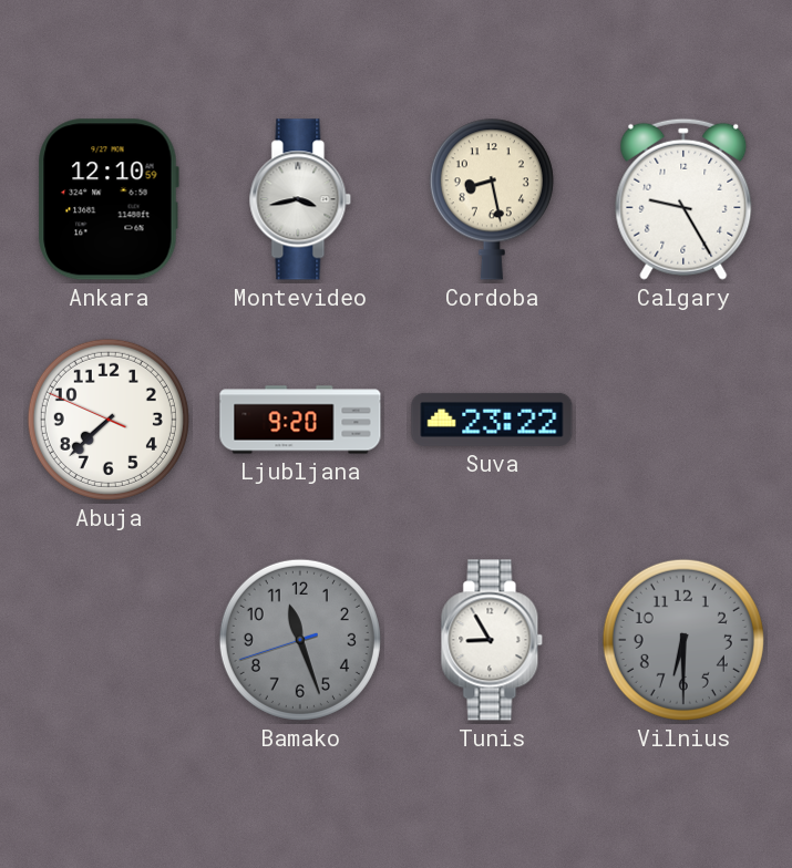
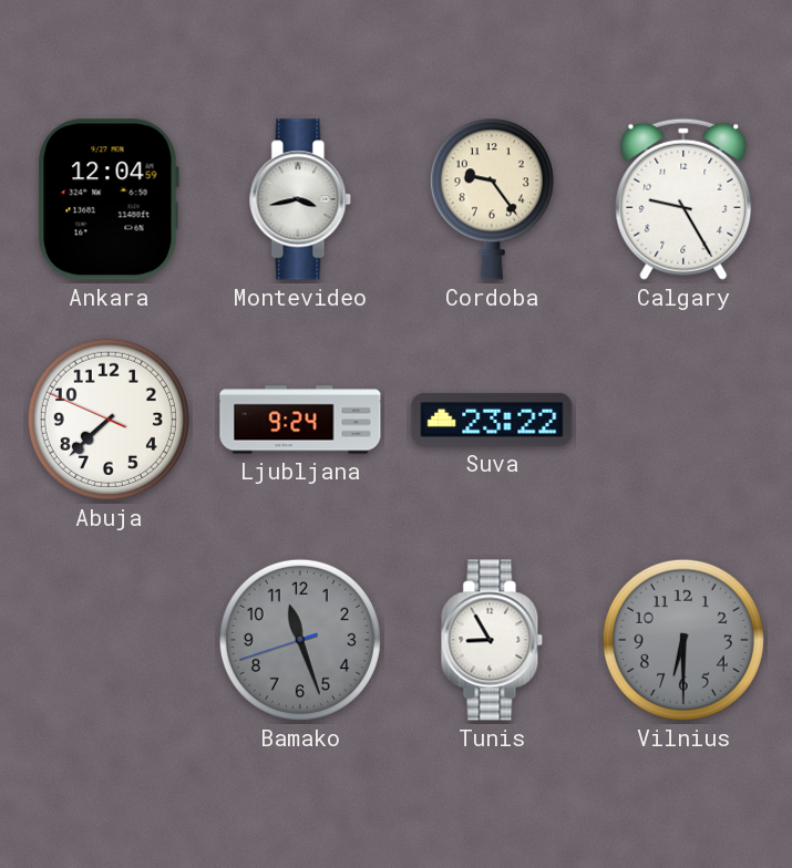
Ankara: 12:10 -> 12:04
Cordoba: 8:28 -> 9:24
Ljubljana: 9:20 -> 9:24
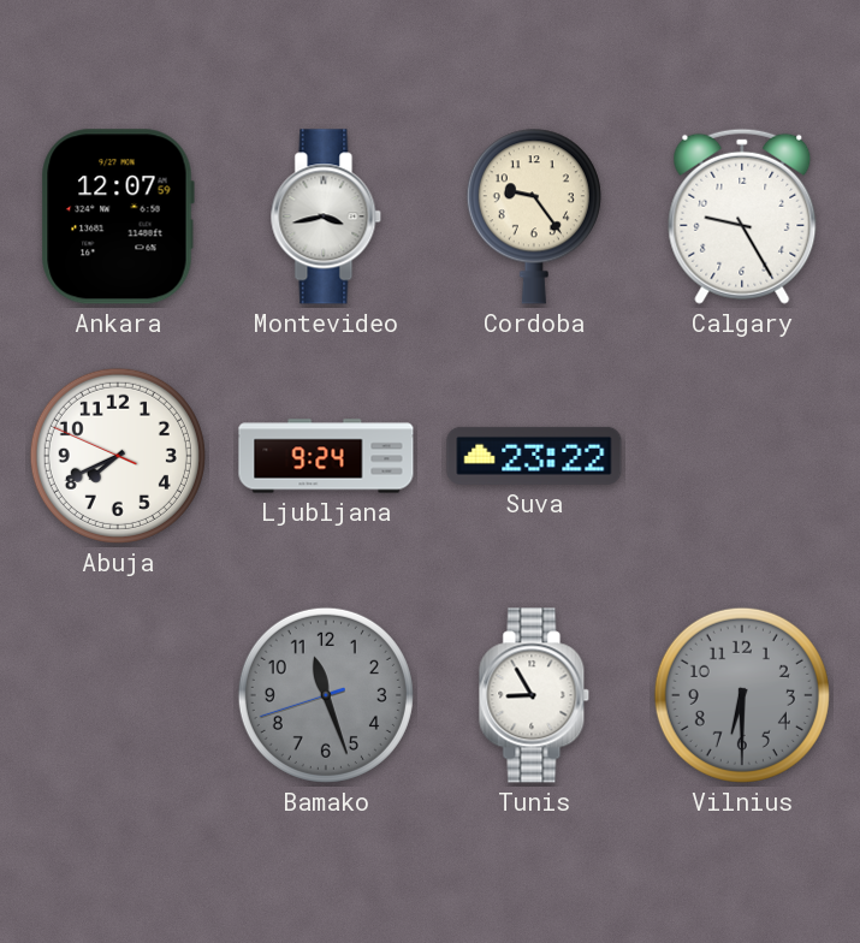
Ankara: 12:04 -> 12:07
Abuja: 7:37 -> 7:40
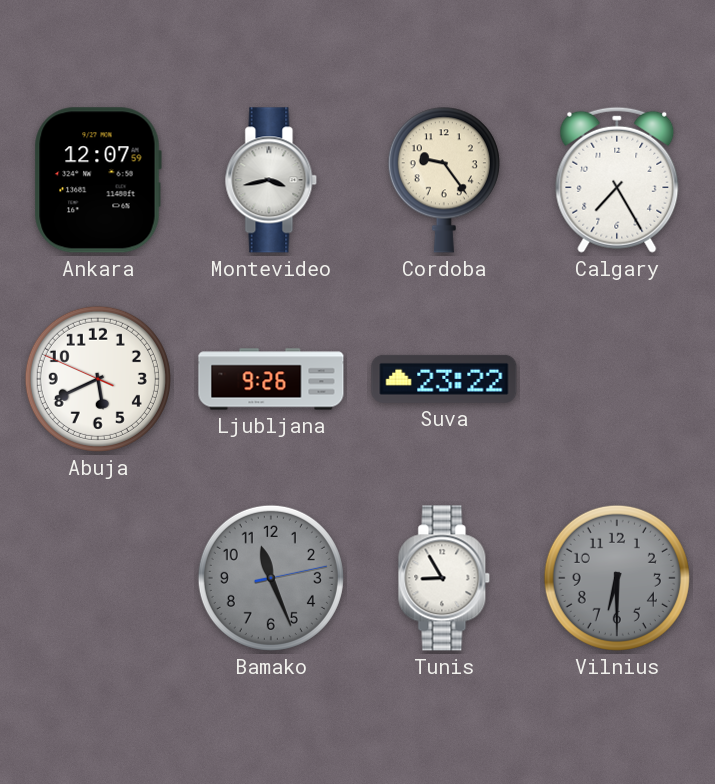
Calgary: 9:25 -> 7:25
Abuja: 7:40 -> 5:40
Ljubljana: 9:24 -> 9:26
Bamako: 11:26:42 -> 11:26:13
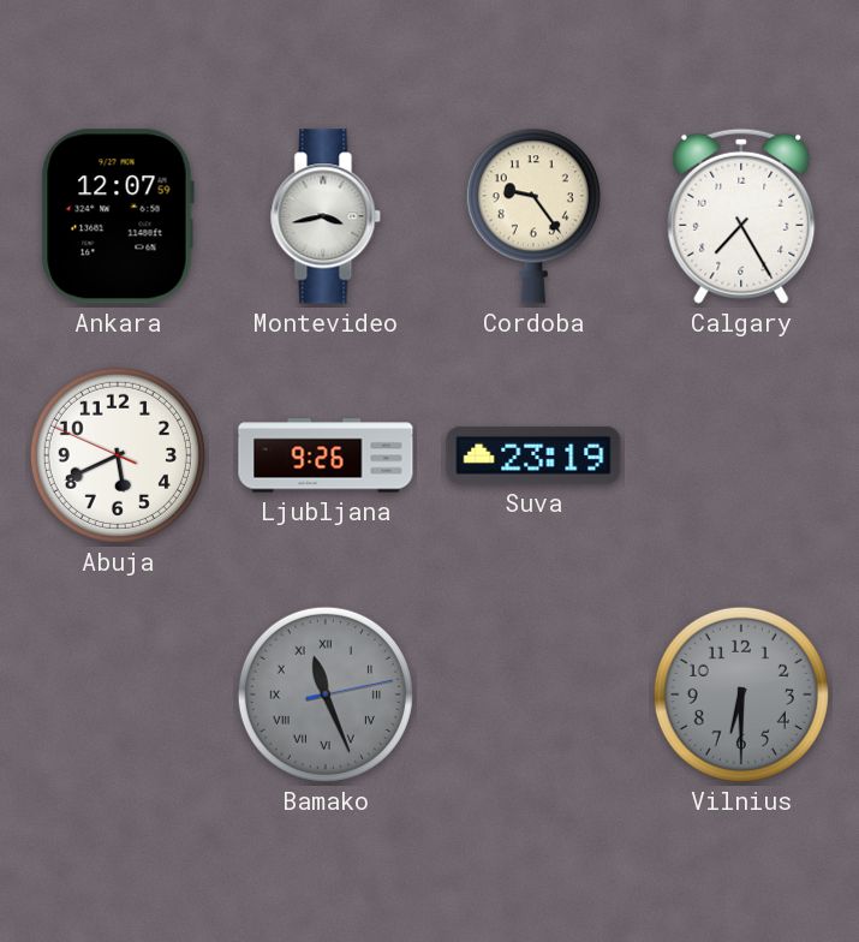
Suva: 23:22 -> 23:19
Bamako numerals: Arabic -> Roman
Tunis: 8:55 -> none
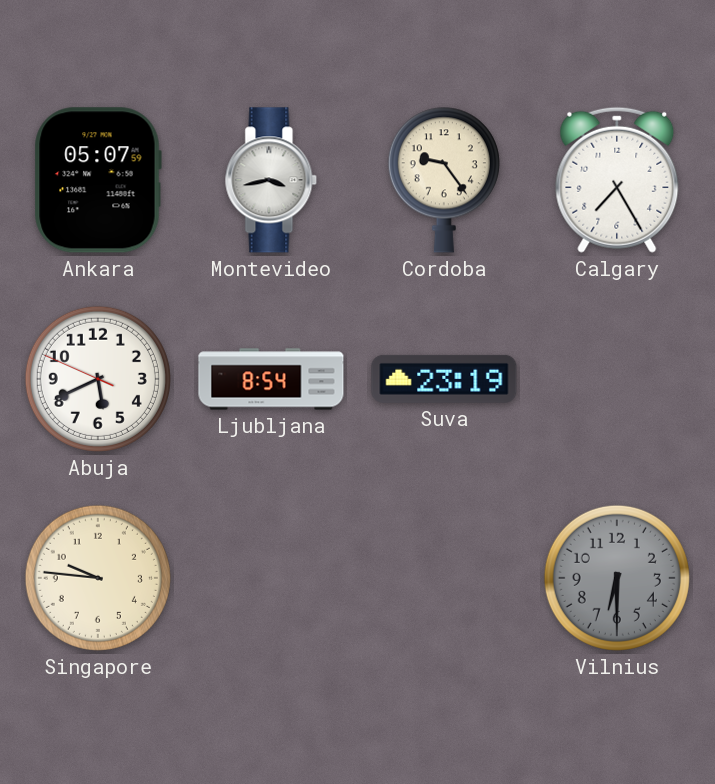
Ankara: 12:07 -> 05:07
Ljubljana: 9:26 -> 8:54
Singapore: none -> 9:46
Bamako: 11:26 -> none
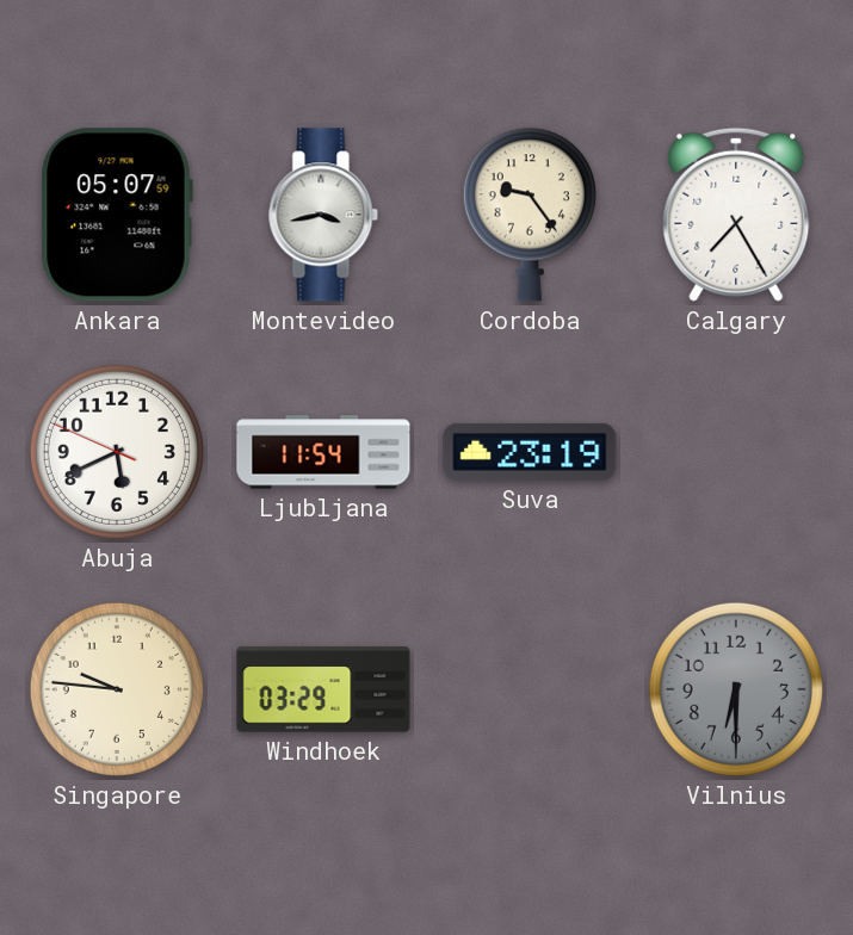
Ljubljana: 8:54 -> 11:54
Windhoek: none -> 03:29
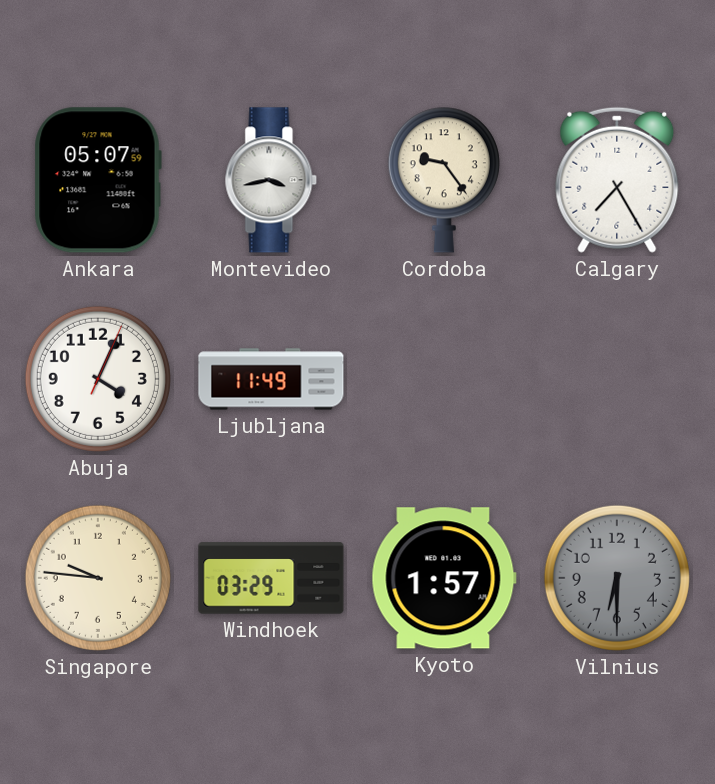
Abuja: 5:40 -> 4:04
Ljubljana: 11:54 -> 11:49
Suva: 23:19 -> none
Kyoto: none -> 1:57
